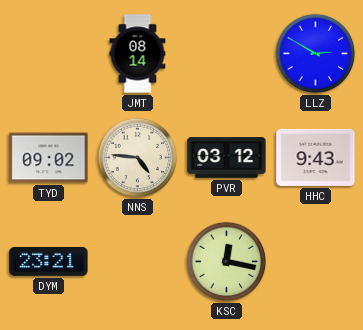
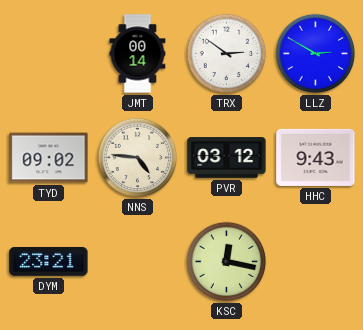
JMT: 08:14 -> 00:14
TRX: none -> 2:51
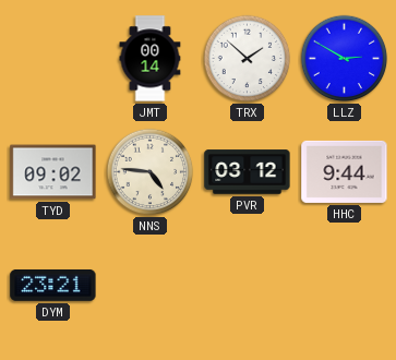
TRX: 2:51 -> 1:52
HHC: 9:43 -> 9:44
KSC: 12:17 -> none
